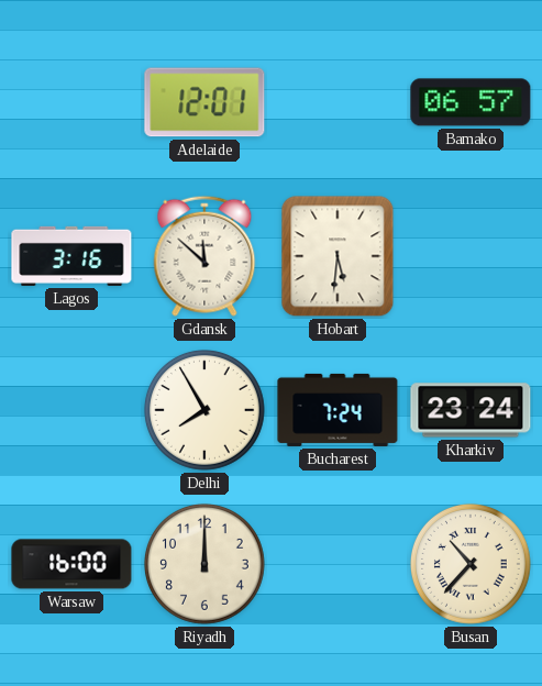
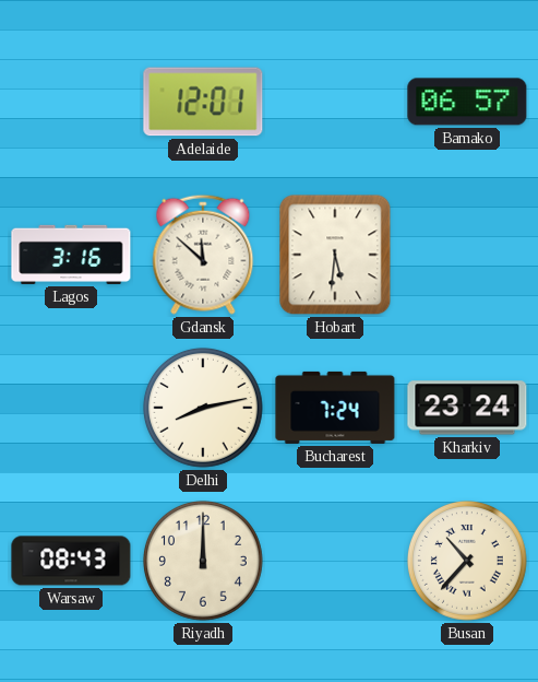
Delhi: 7:55 -> 8:13
Warsaw: 16:00 -> 08:43
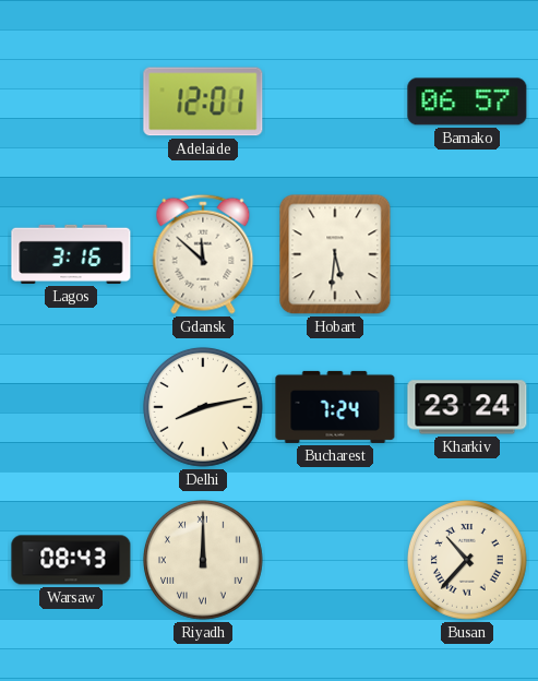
Riyadh numerals: Arabic -> Roman
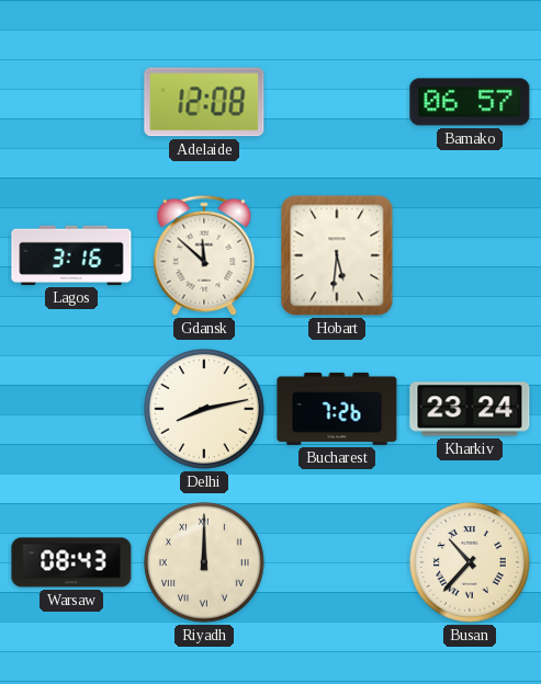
Adelaide: 12:01 -> 12:08
Bucharest: 7:24 -> 7:26
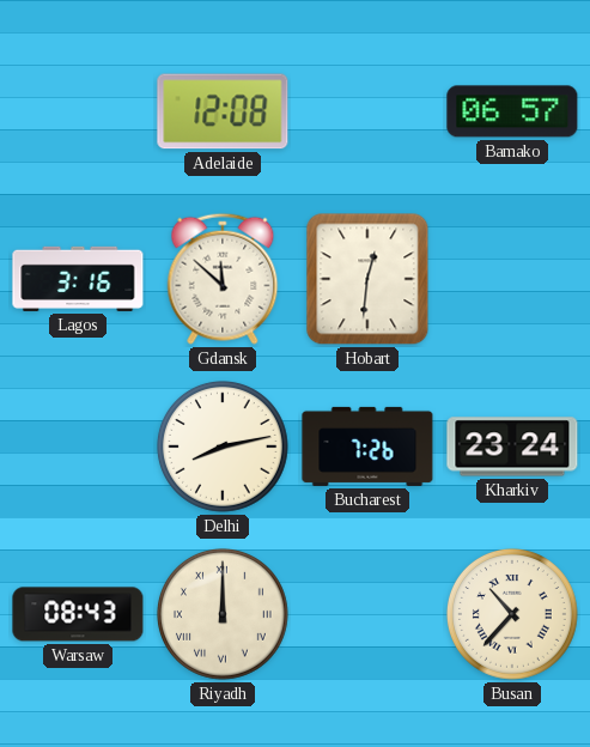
Hobart: 5:31 -> 12:31
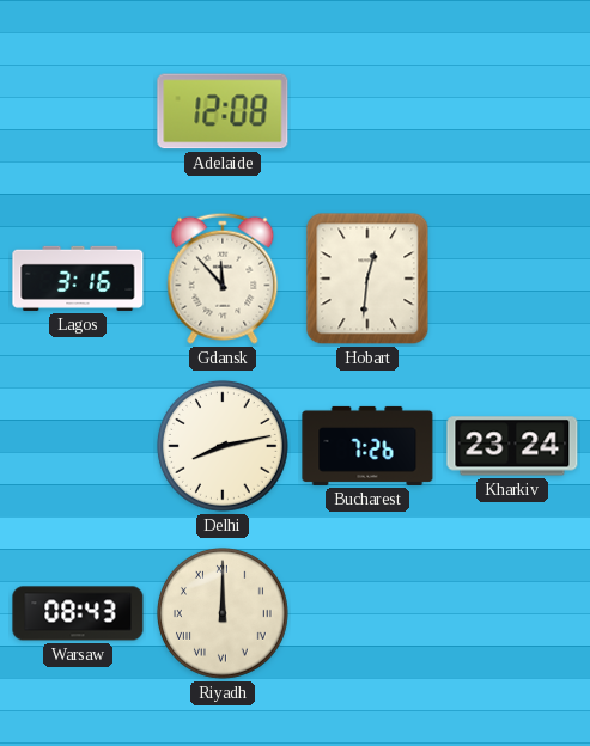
Bamako: 06:57 -> none
Gdansk: 11:52 -> 11:53
Busan: 10:37 -> none
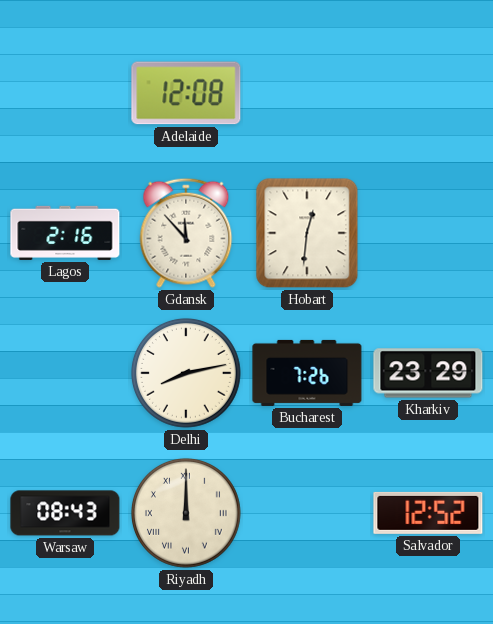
Lagos: 3:16 -> 2:16
Kharkiv: 23:24 -> 23:29
Salvador: none -> 12:52
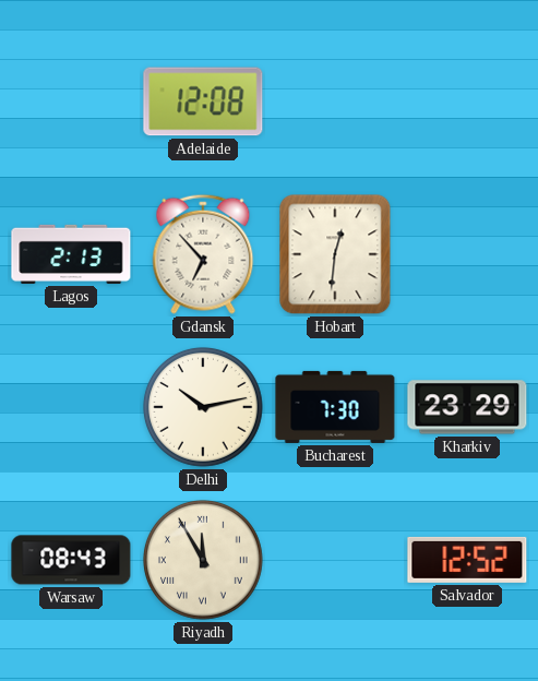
Lagos: 2:16 -> 2:13
Gdansk: 11:53 -> 6:53
Delhi: 8:13 -> 10:13
Bucharest: 7:26 -> 7:30
Riyadh: 12:00 -> 11:55
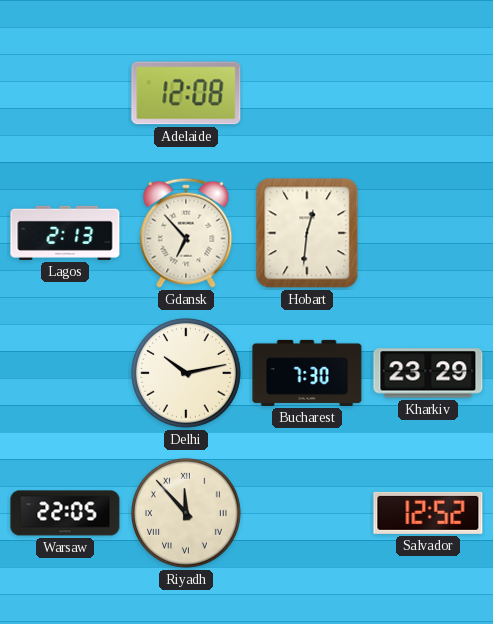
Warsaw: 08:43 -> 22:05
Riyadh: 11:55 -> 11:53
